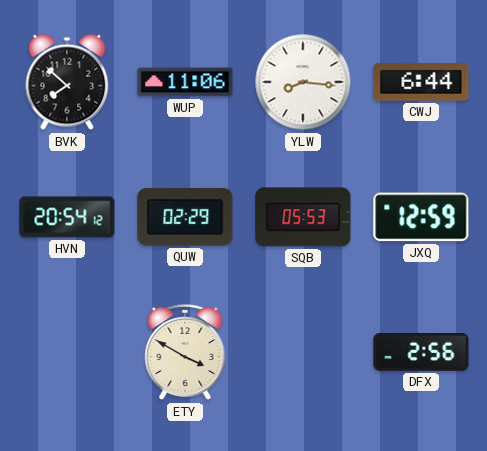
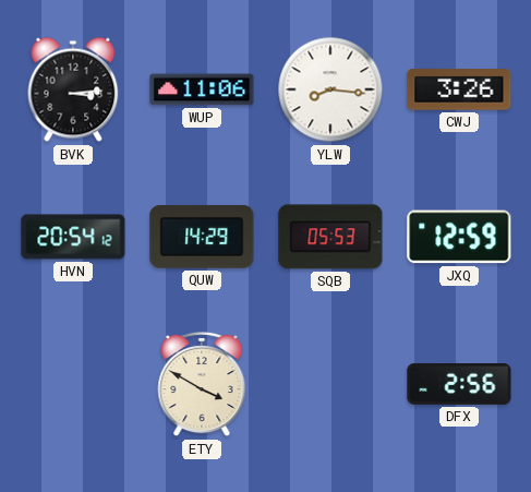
BVK: 7:52 -> 3:14
CWJ: 6:44 -> 3:26
QUW: 02:29 -> 14:29
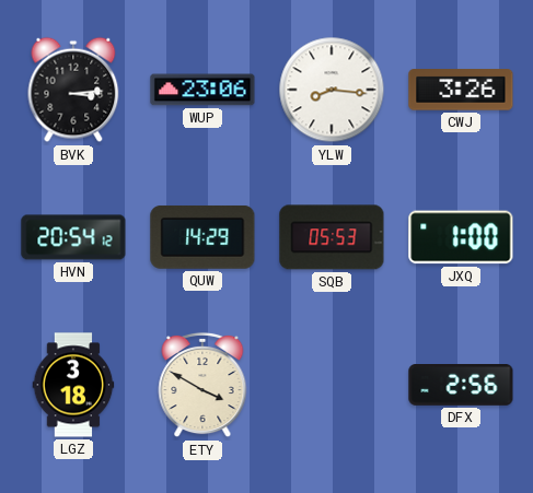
WUP: 11:06 -> 23:06
JXQ: 12:59 -> 1:00
LGZ: none -> 3:18
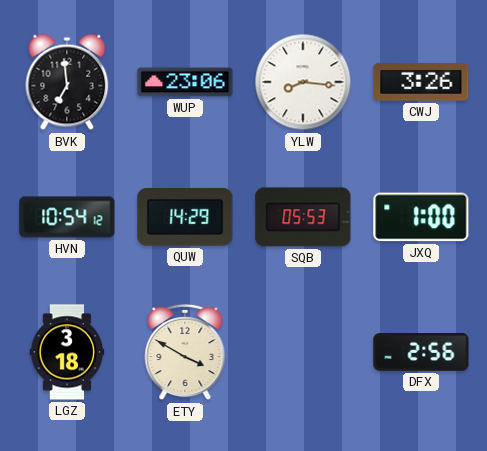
BVK: 3:14 -> 6:59
HVN: 20:54 -> 10:54
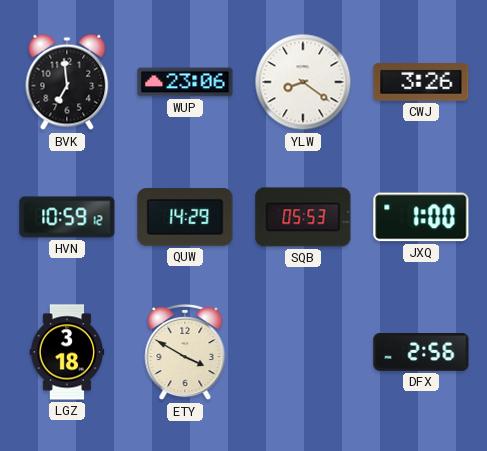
YLW: 8:16 -> 8:21
HVN: 10:54 -> 10:59
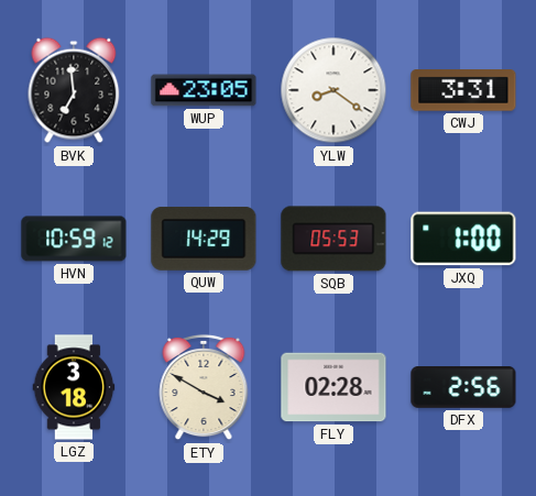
WUP: 23:06 -> 23:05
CWJ: 3:26 -> 3:31
FLY: none -> 02:28
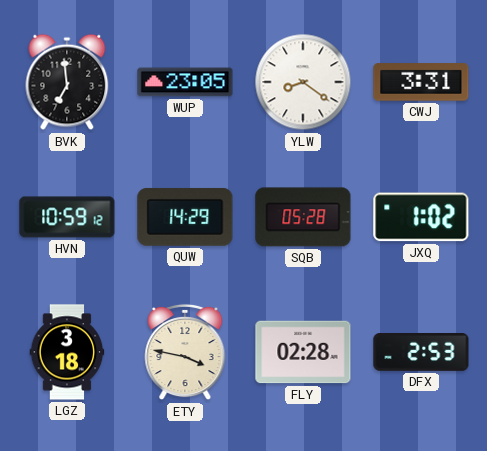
SQB: 05:53 -> 05:28
JXQ: 1:00 -> 1:02
ETY: 3:50 -> 3:47
DFX: 2:56 -> 2:53
